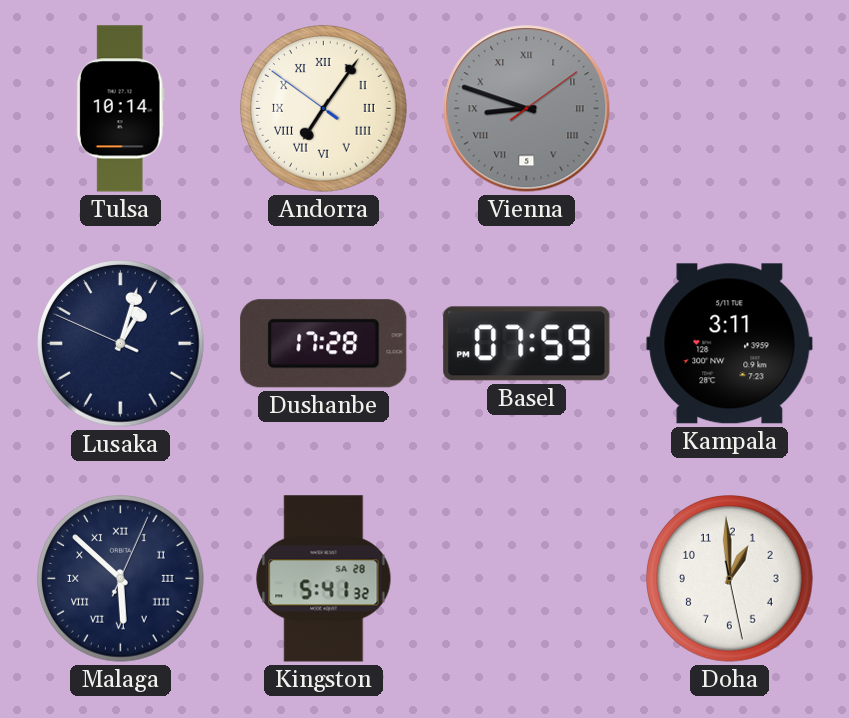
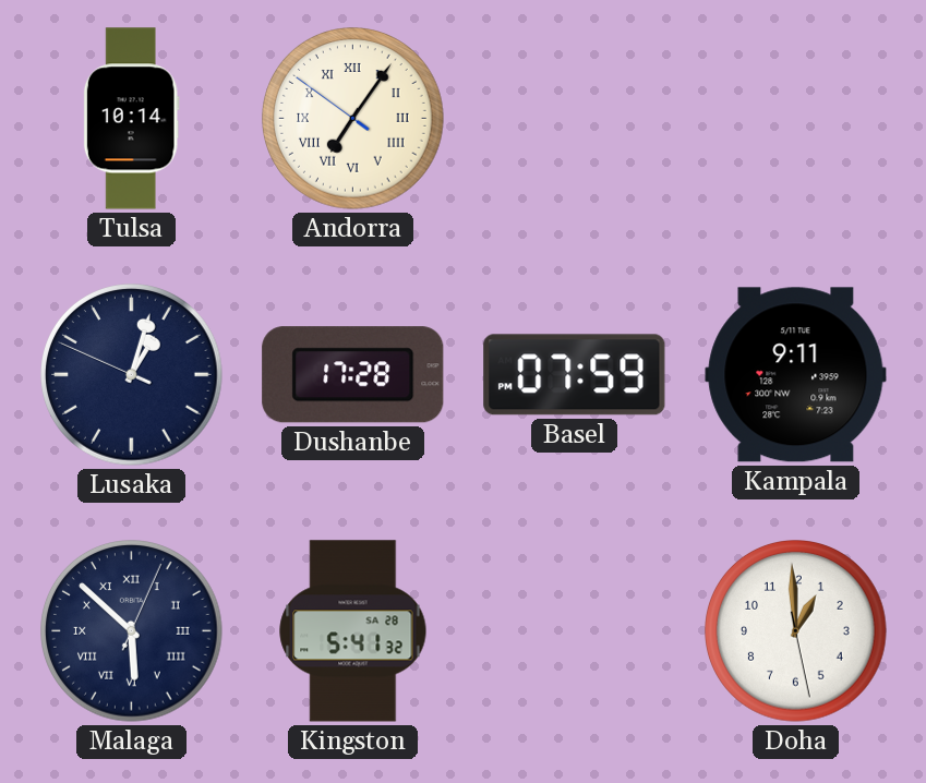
Vienna: 8:48 -> none
Kampala: 3:11 -> 9:11
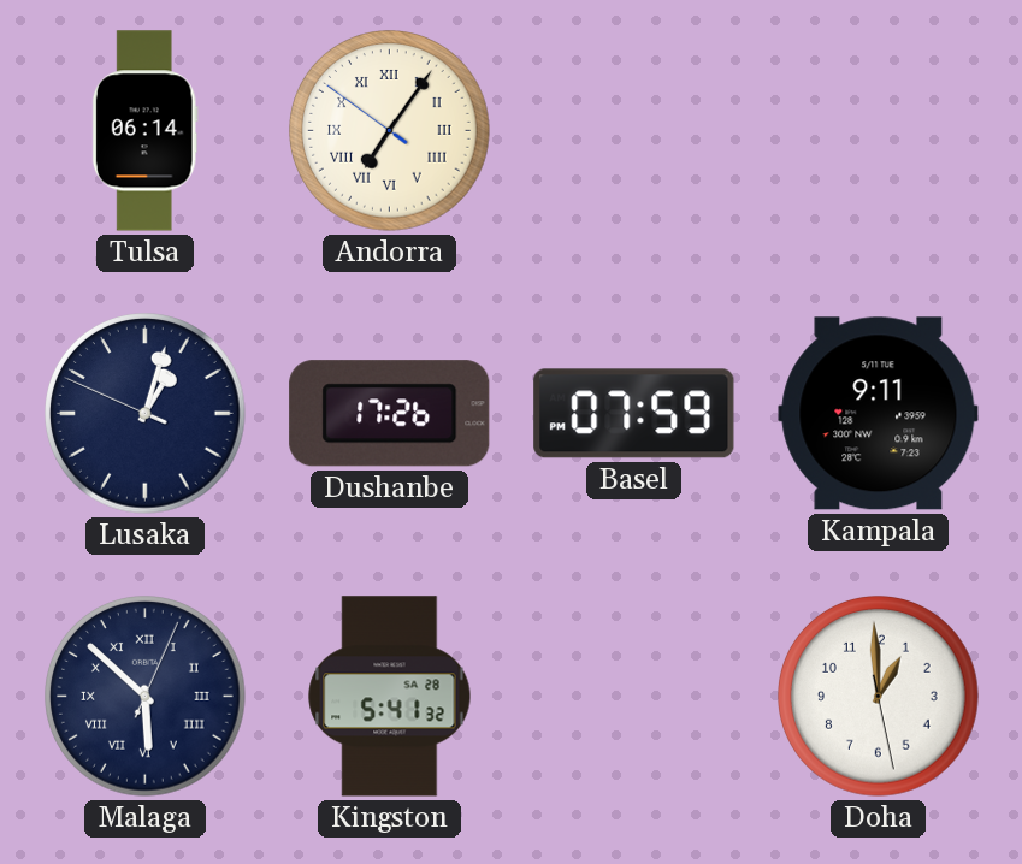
Tulsa: 10:14 -> 06:14
Dushanbe: 17:28 -> 17:26
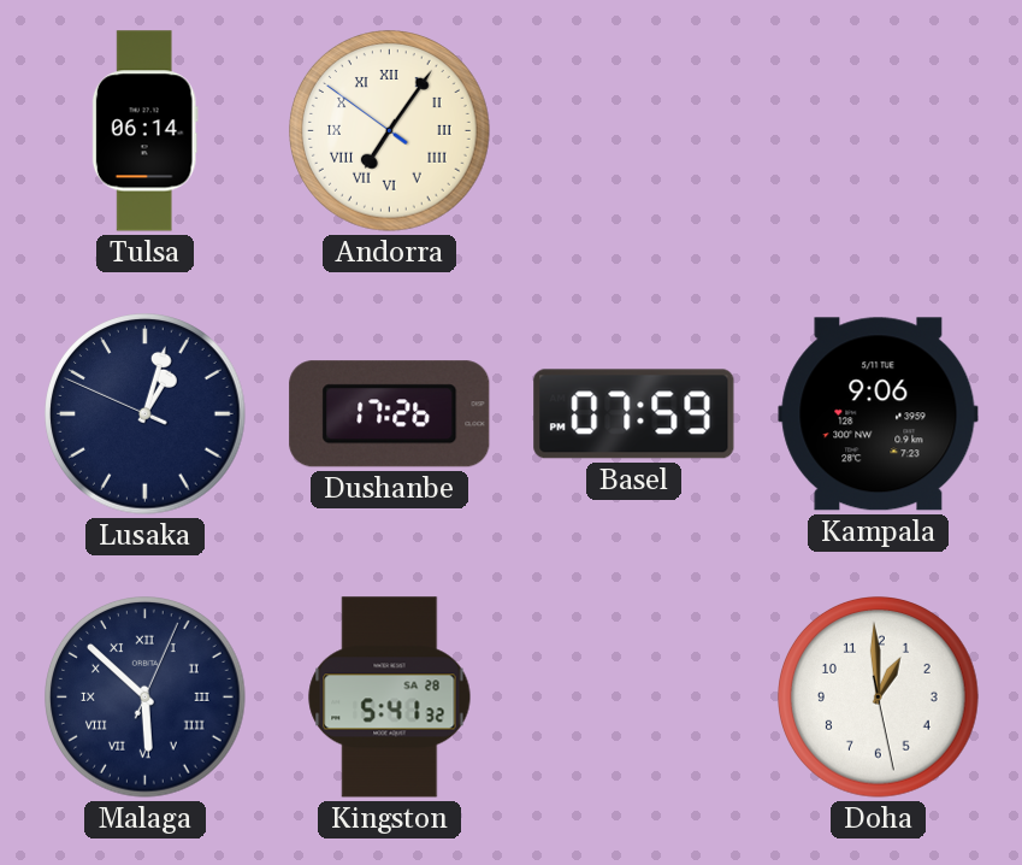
Kampala: 9:11 -> 9:06
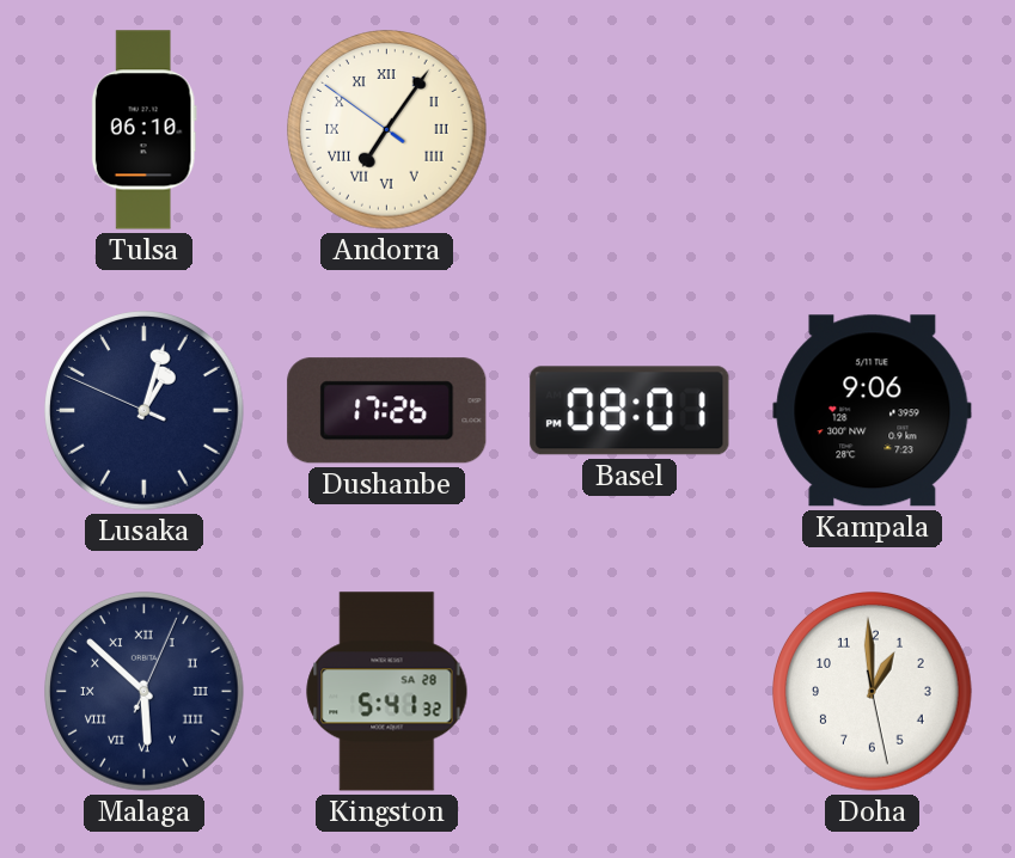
Tulsa: 06:14 -> 06:10
Basel: 07:59 -> 08:01
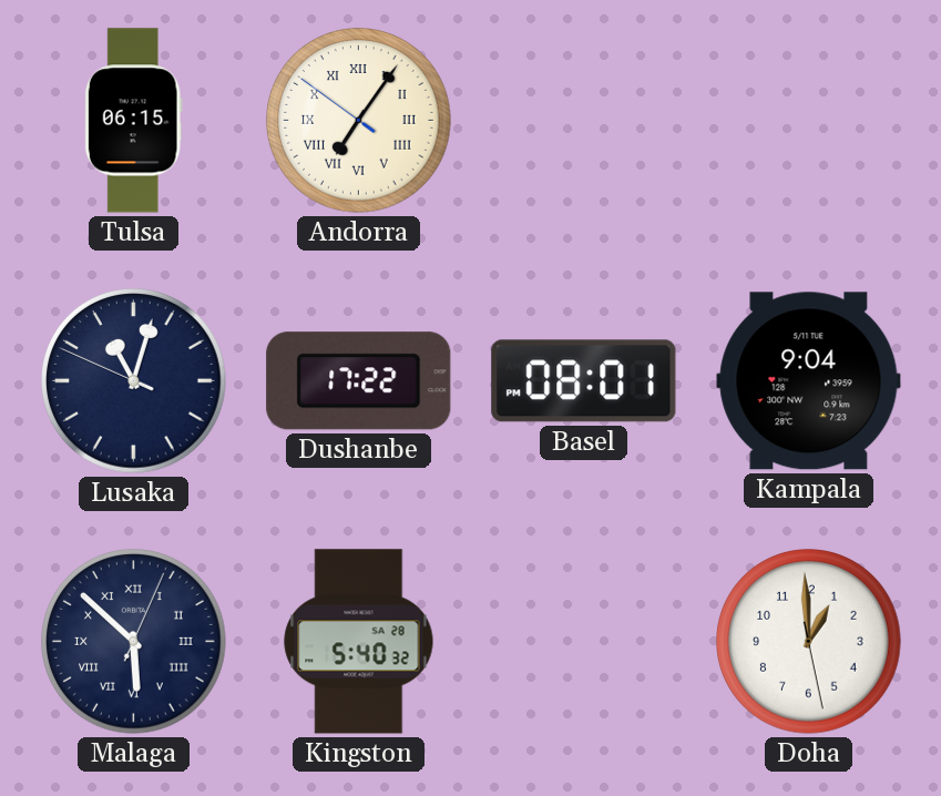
Tulsa: 06:10 -> 06:15
Lusaka: 1:02 -> 11:02
Dushanbe: 17:26 -> 17:22
Kampala: 9:06 -> 9:04
Kingston: 5:41 -> 5:40
